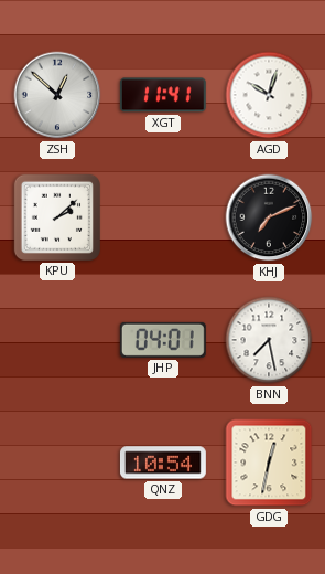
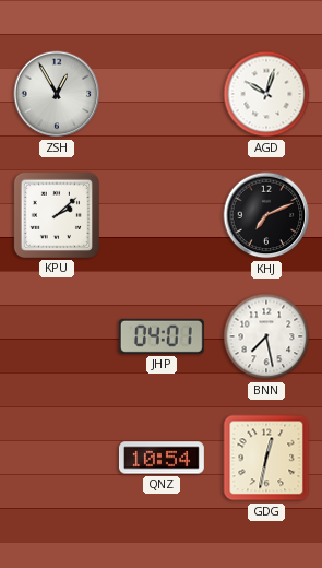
ZSH: 12:52 -> 12:55
XGT: 11:41 -> none
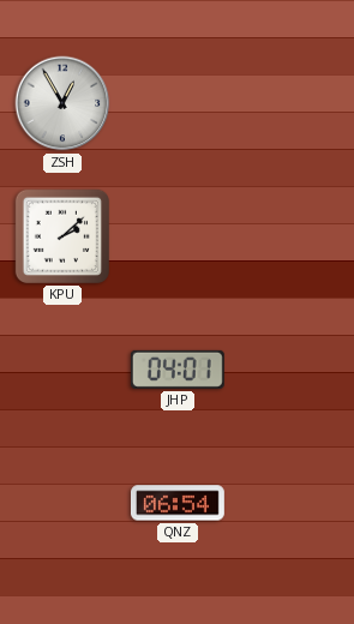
AGD: 10:03 -> none
KHJ: 7:11 -> none
BNN: 7:28 -> none
QNZ: 10:54 -> 06:54
GDG: 12:32 -> none
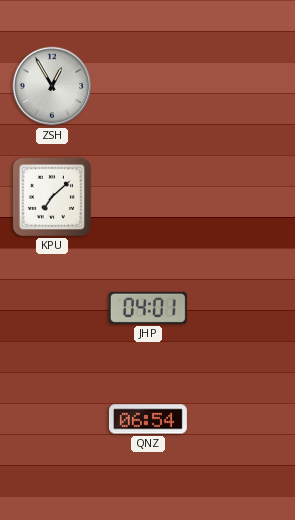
KPU: 2:08 -> 7:08
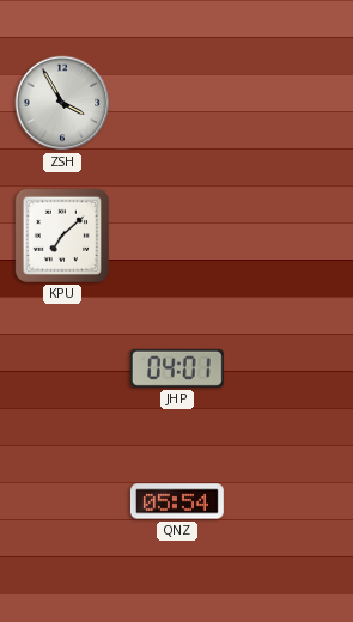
ZSH: 12:55 -> 3:55
QNZ: 06:54 -> 05:54
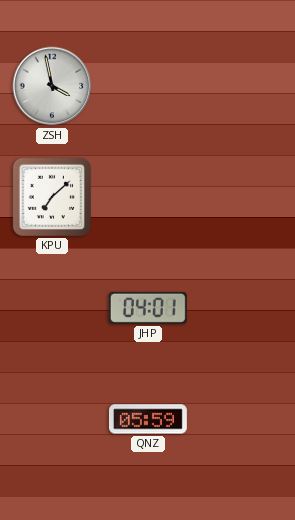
ZSH: 3:55 -> 3:58
QNZ: 05:54 -> 05:59
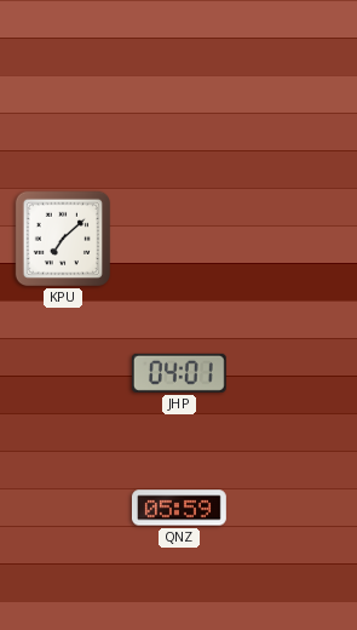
ZSH: 3:58 -> none
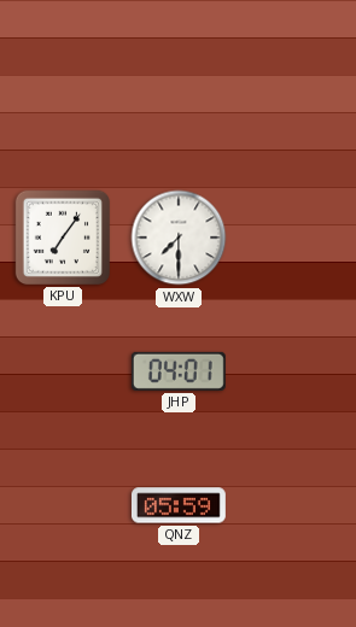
KPU: 7:08 -> 7:06
WXW: none -> 7:30
